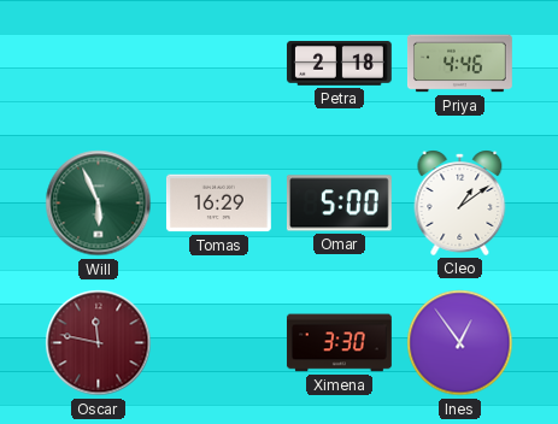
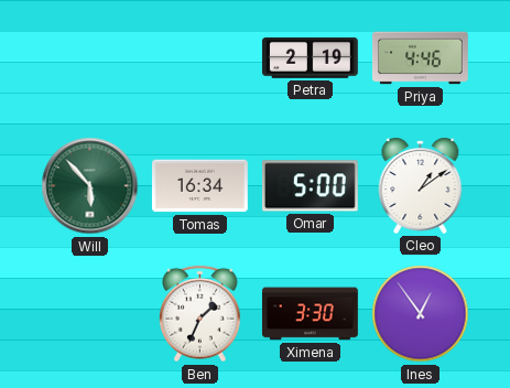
Petra: 2:18 -> 2:19
Will: 5:56 -> 5:53
Tomas: 16:29 -> 16:34
Oscar: 11:47 -> none
Ben: none -> 1:34
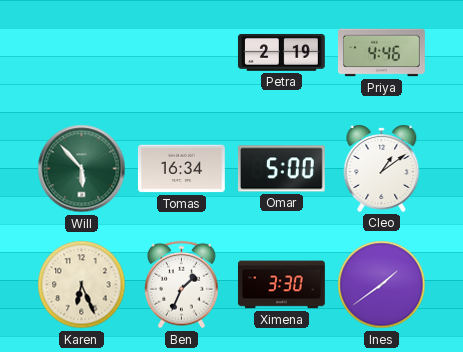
Karen: none -> 6:26
Ines: 12:54 -> 1:39
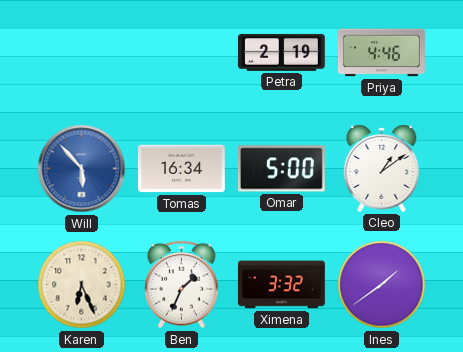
Will dial: green -> blue
Ximena: 3:30 -> 3:32
